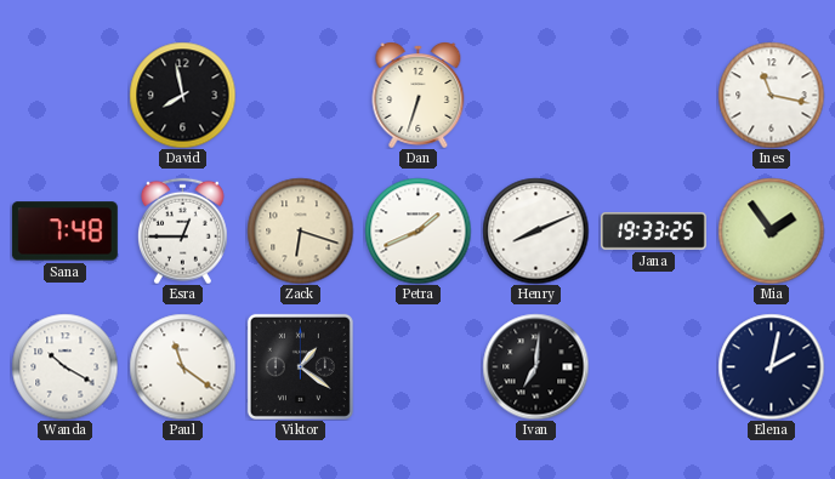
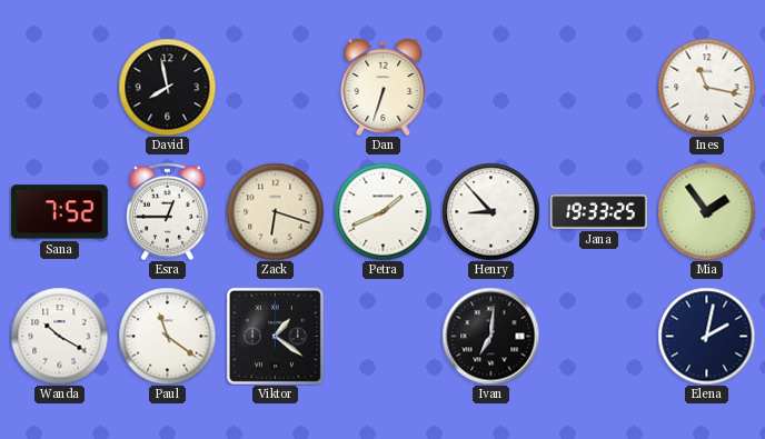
Sana: 7:48 -> 7:52
Henry: 8:11 -> 8:53
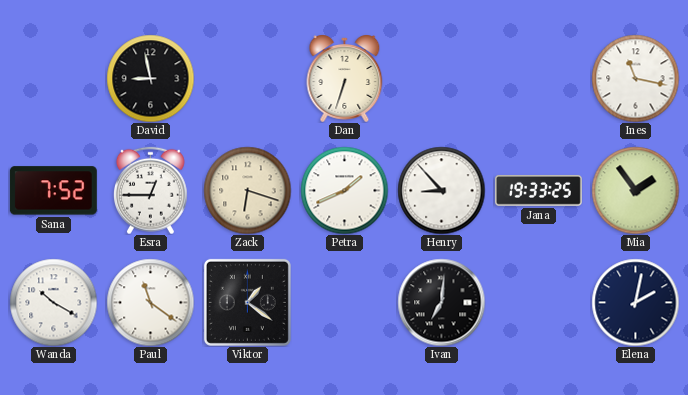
David: 7:58 -> 8:58
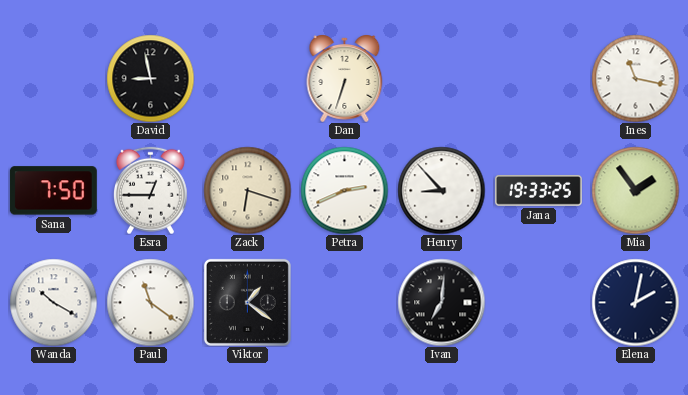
Sana: 7:52 -> 7:50
Petra: 1:41 -> 2:41
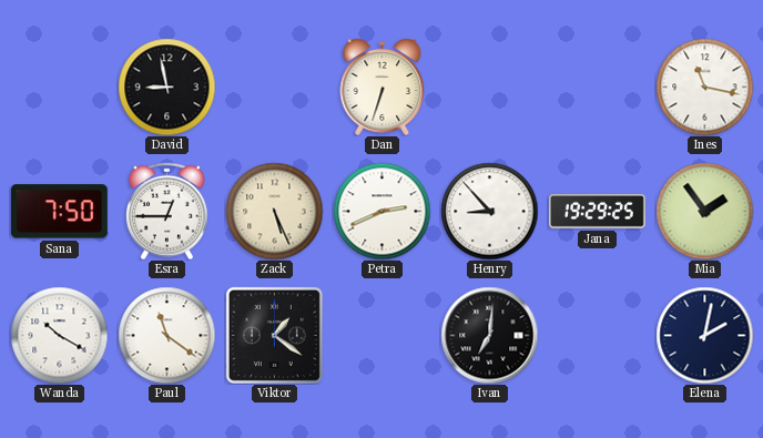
Zack: 6:18 -> 5:26
Jana: 19:33 -> 19:29
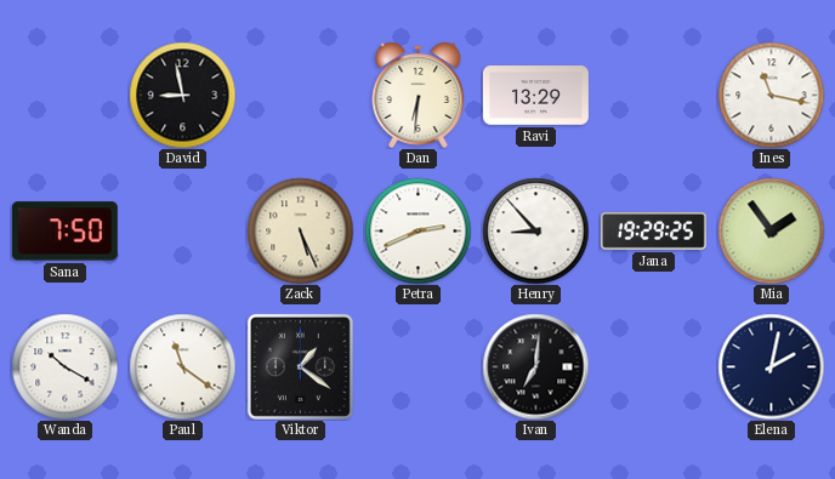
Dan: 6:33 -> 6:31
Ravi: none -> 13:29
Esra: 12:45 -> none
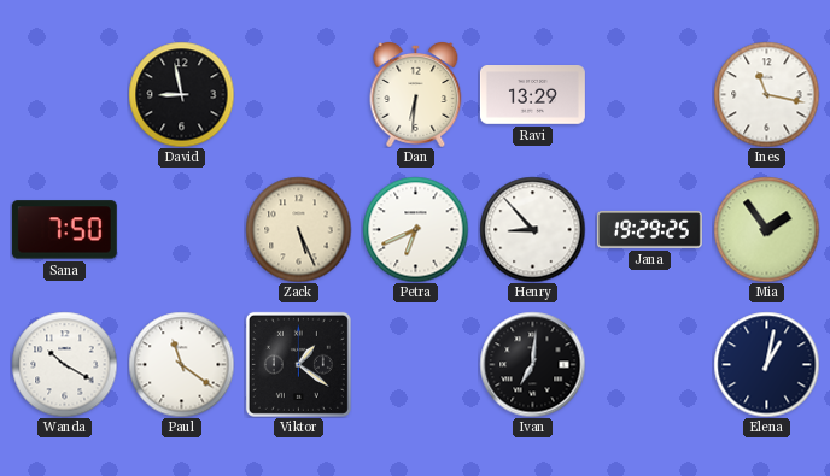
Petra: 2:41 -> 6:41
Elena: 2:02 -> 1:02
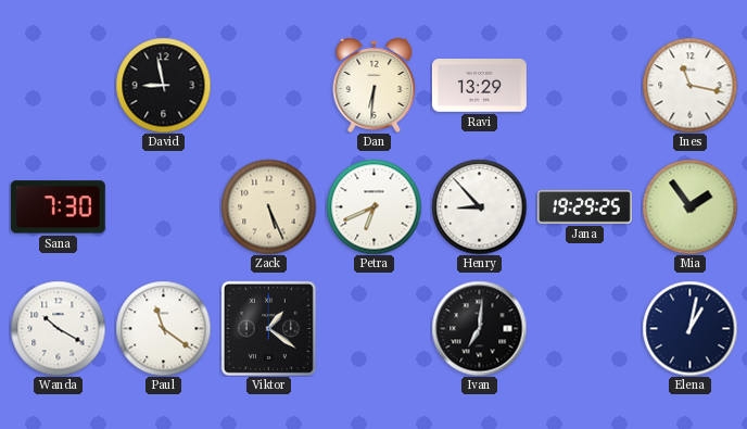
Sana: 7:50 -> 7:30
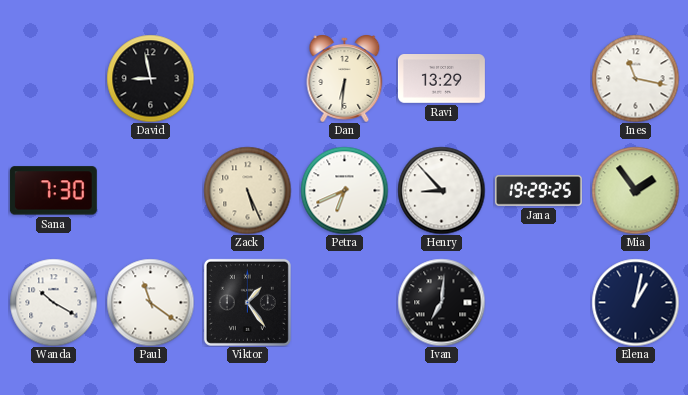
Viktor: 1:21 -> 1:24
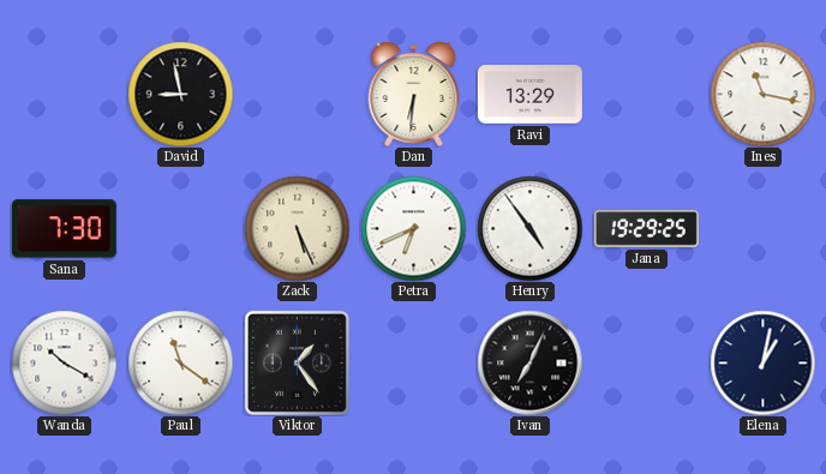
Henry: 8:53 -> 4:54
Mia: 1:54 -> none
Ivan: 7:01 -> 7:04
